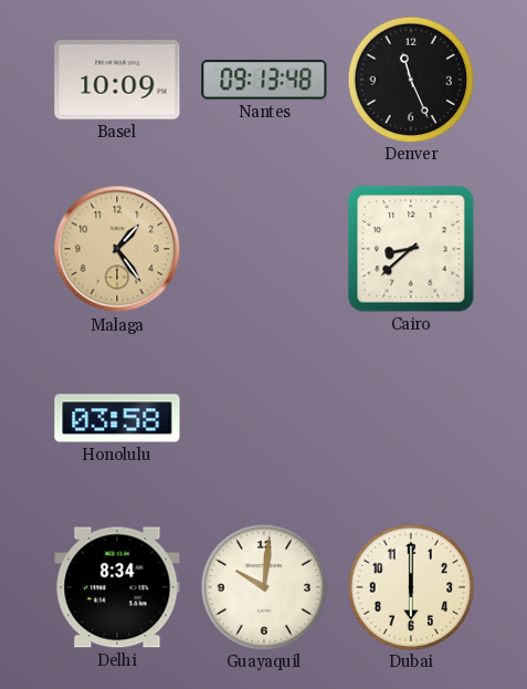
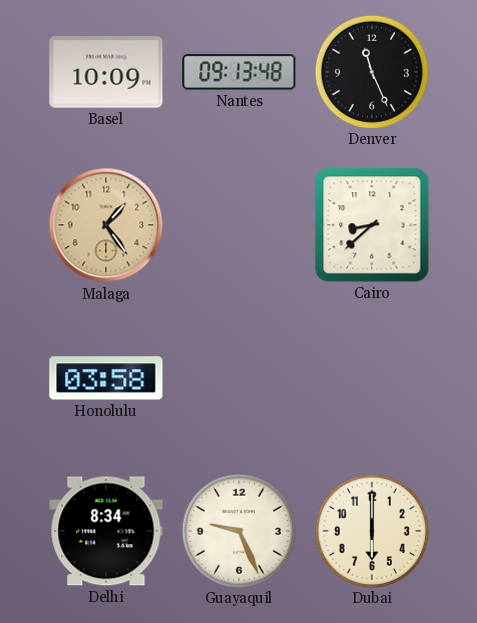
Guayaquil: 10:01 -> 9:26
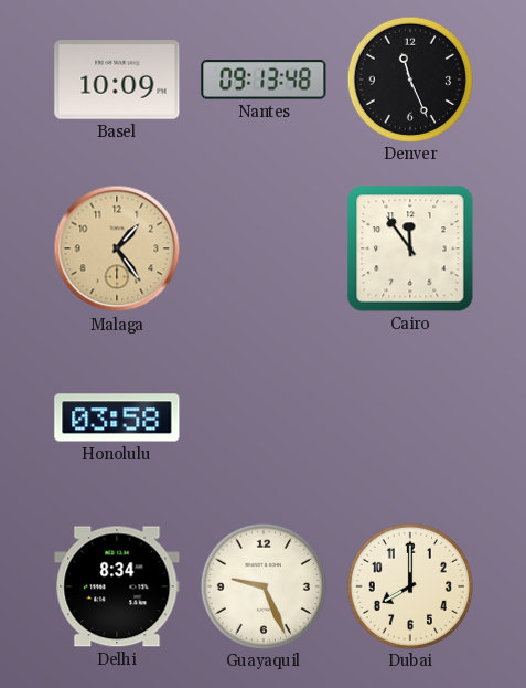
Cairo: 8:38 -> 11:54
Dubai: 6:00 -> 8:00
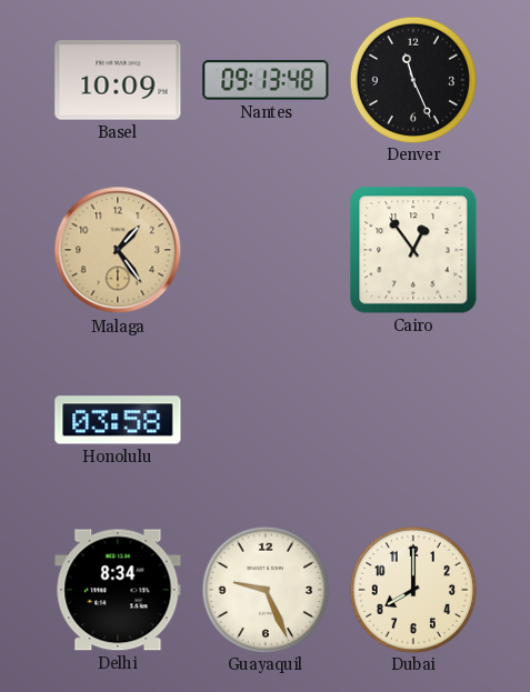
Cairo: 11:54 -> 12:54
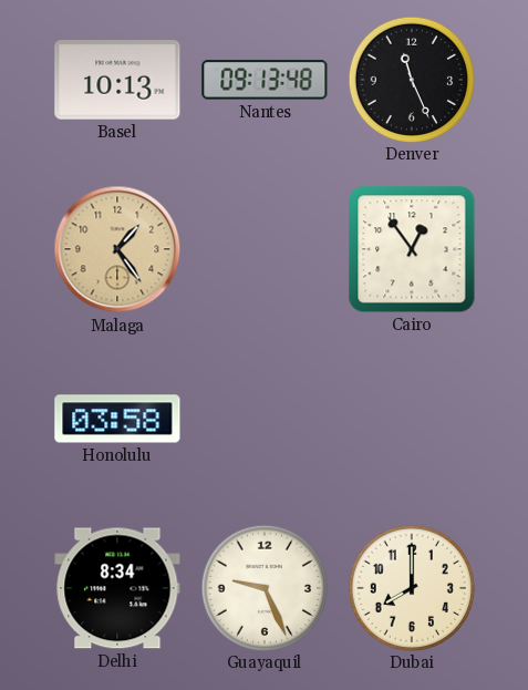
Basel: 10:09 -> 10:13
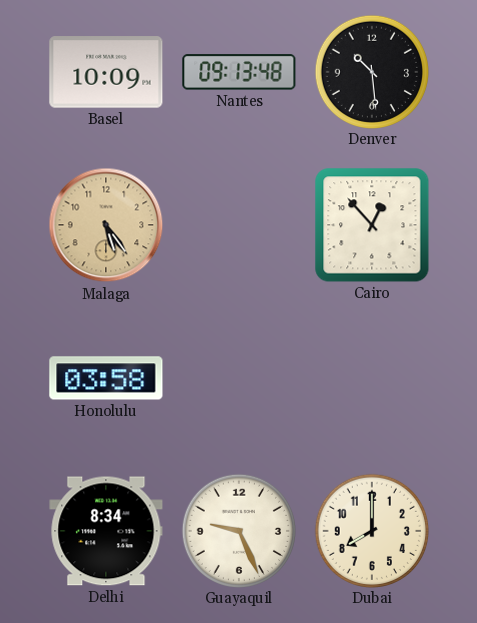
Basel: 10:13 -> 10:09
Denver: 11:26 -> 10:29
Malaga: 1:24 -> 5:24
Cairo: 12:54 -> 12:53
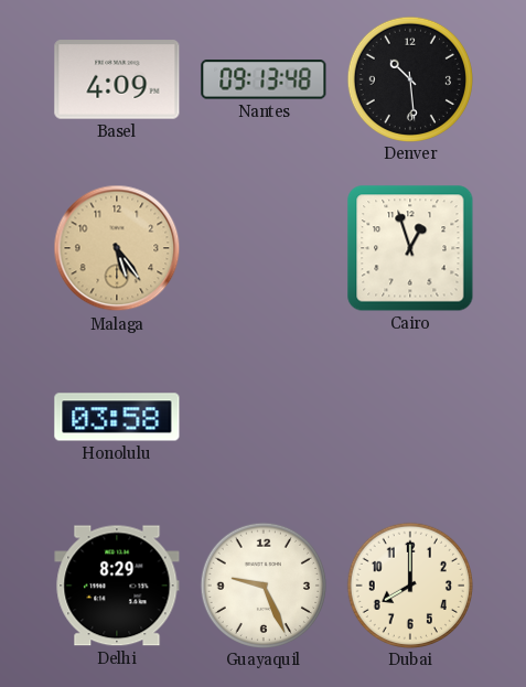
Basel: 10:09 -> 4:09
Cairo: 12:53 -> 12:57
Delhi: 8:34 -> 8:29
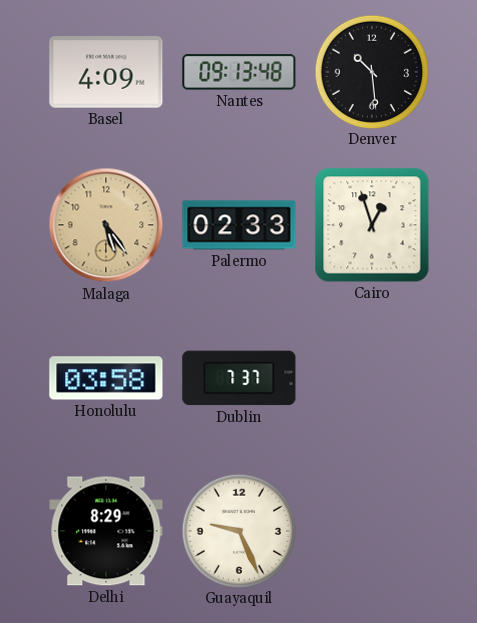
Palermo: none -> 02:33
Dublin: none -> 7:37
Dubai: 8:00 -> none
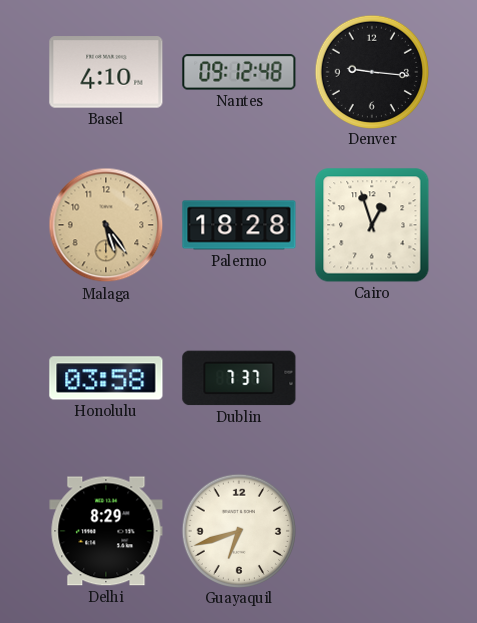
Basel: 4:09 -> 4:10
Nantes: 09:13 -> 09:12
Denver: 10:29 -> 9:16
Palermo: 02:33 -> 18:28
Guayaquil: 9:26 -> 6:42
